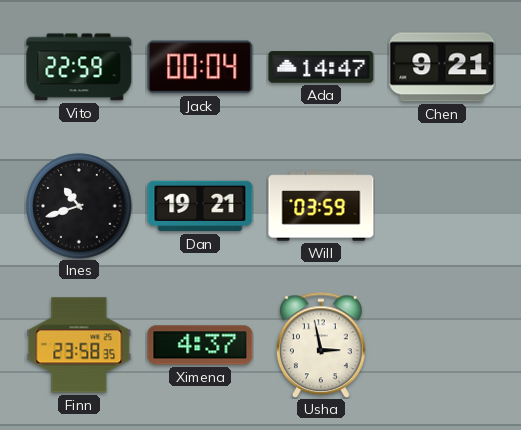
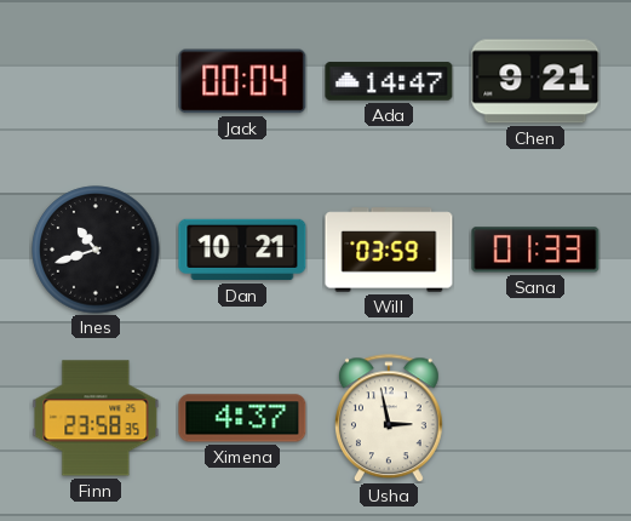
Vito: 22:59 -> none
Dan: 19:21 -> 10:21
Sana: none -> 01:33
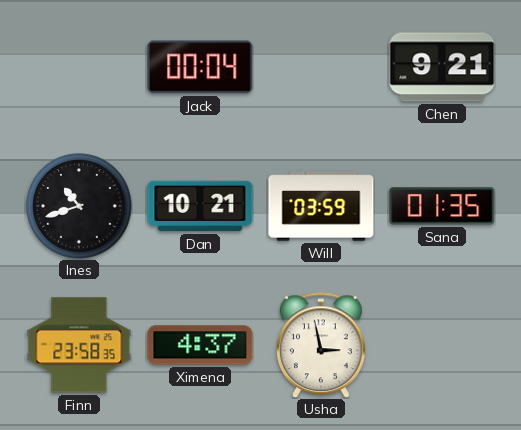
Ada: 14:47 -> none
Sana: 01:33 -> 01:35
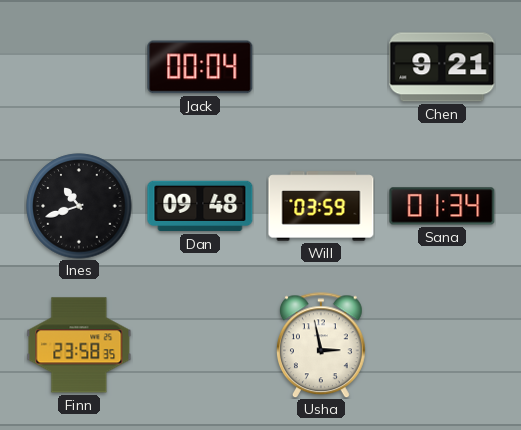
Dan: 10:21 -> 09:48
Sana: 01:35 -> 01:34
Ximena: 4:37 -> none
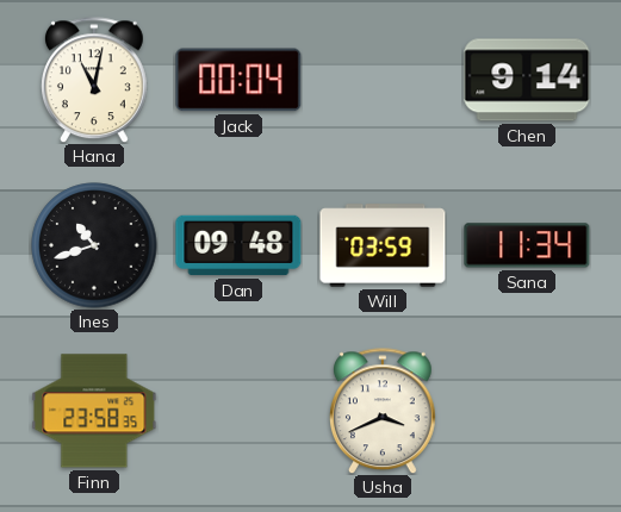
Hana: none -> 11:02
Chen: 9:21 -> 9:14
Sana: 01:34 -> 11:34
Usha: 2:58 -> 3:41
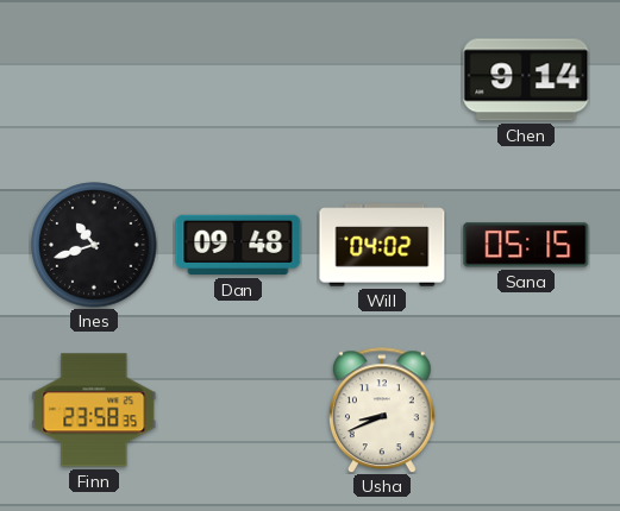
Hana: 11:02 -> none
Jack: 00:04 -> none
Will: 03:59 -> 04:02
Sana: 11:34 -> 05:15
Usha: 3:41 -> 8:41
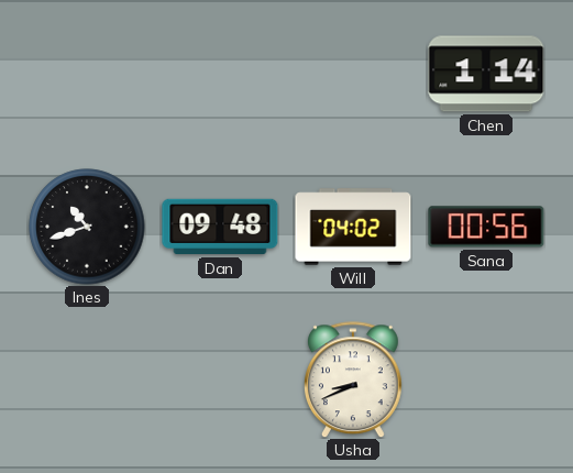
Chen: 9:14 -> 1:14
Sana: 05:15 -> 00:56
Finn: 23:58 -> none
